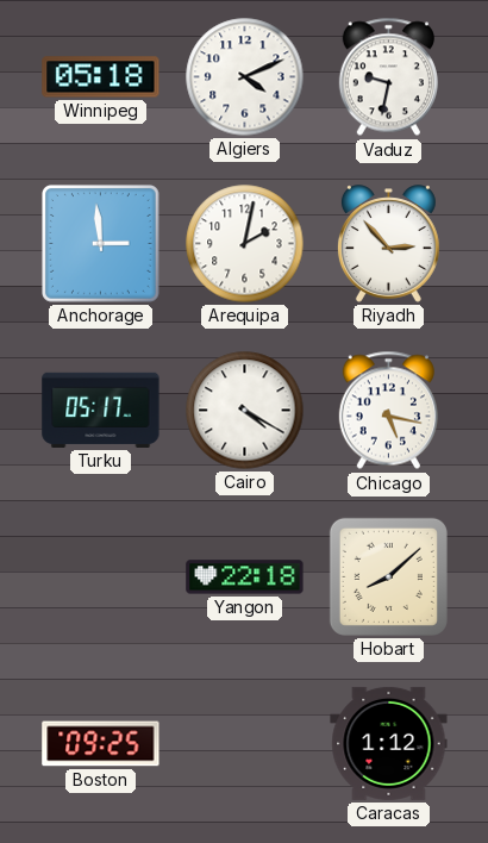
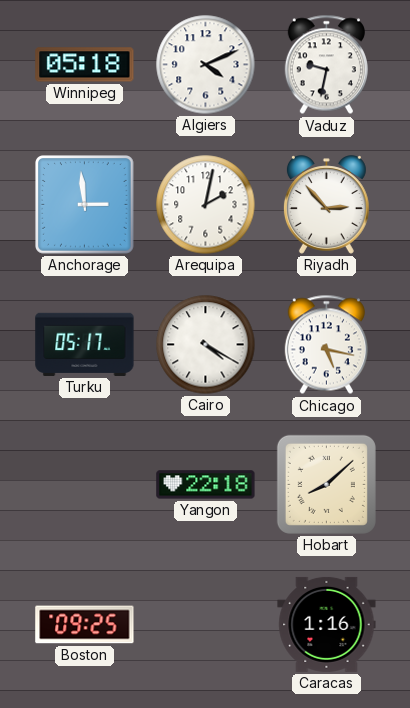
Caracas: 1:12 -> 1:16
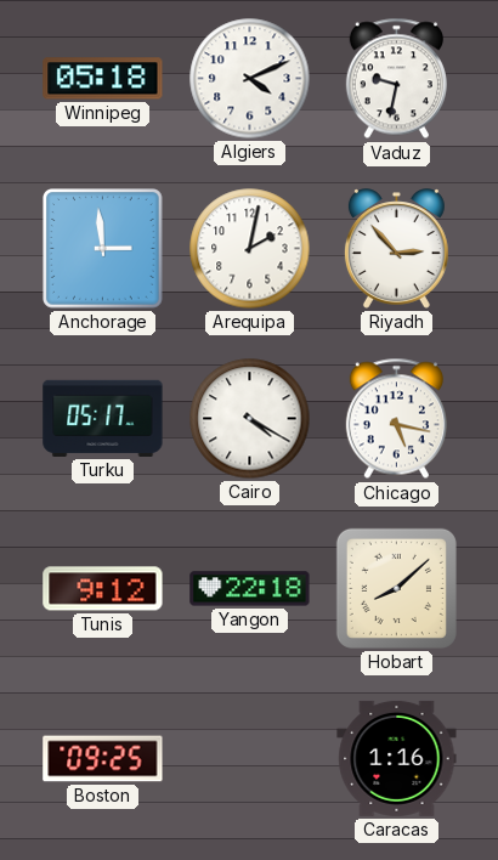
Tunis: none -> 9:12
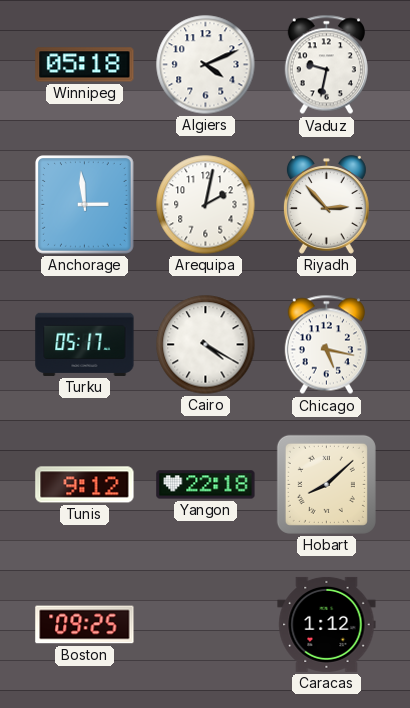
Caracas: 1:16 -> 1:12
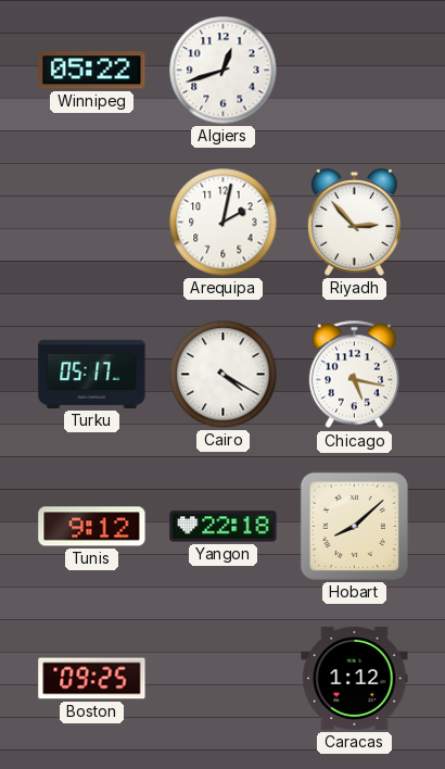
Winnipeg: 05:18 -> 05:22
Algiers: 4:11 -> 12:42
Vaduz: 9:32 -> none
Anchorage: 2:59 -> none
